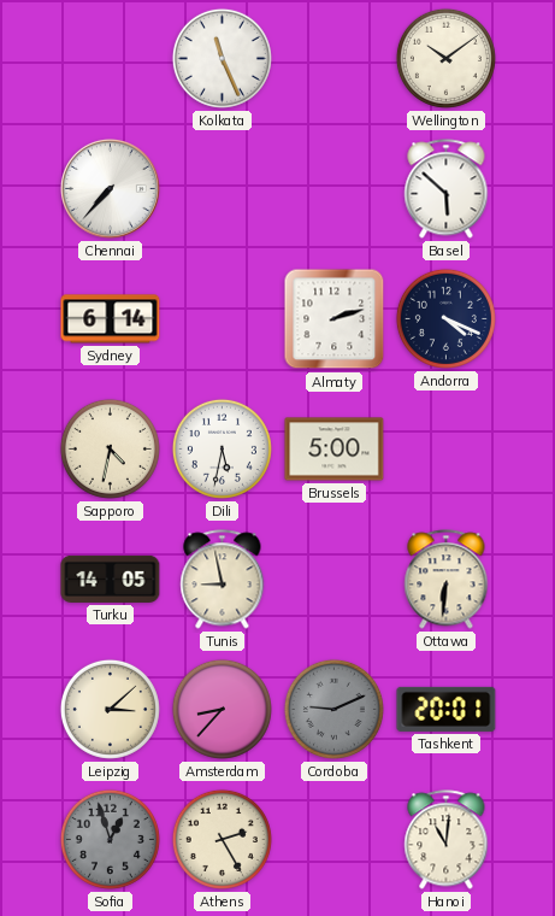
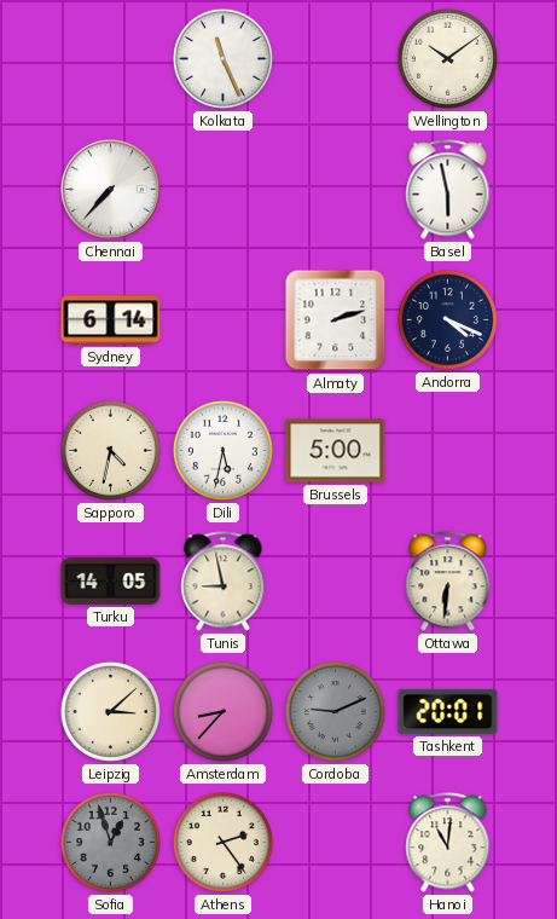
Basel: 5:52 -> 5:58
Athens: 2:25 -> 2:24
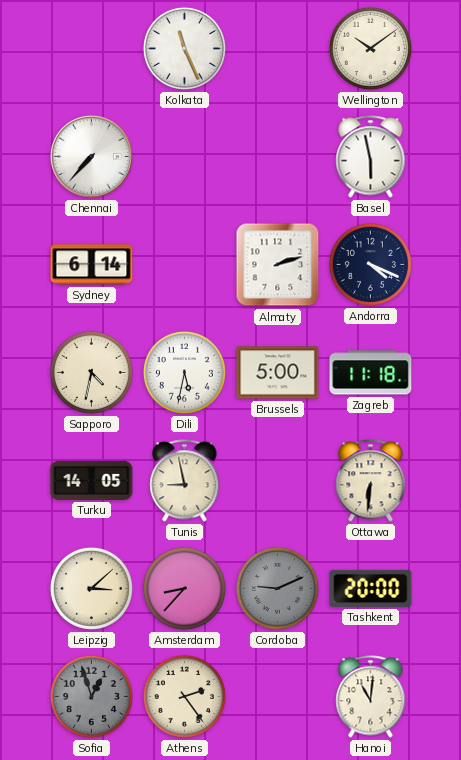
Zagreb: none -> 11:18
Tashkent: 20:01 -> 20:00
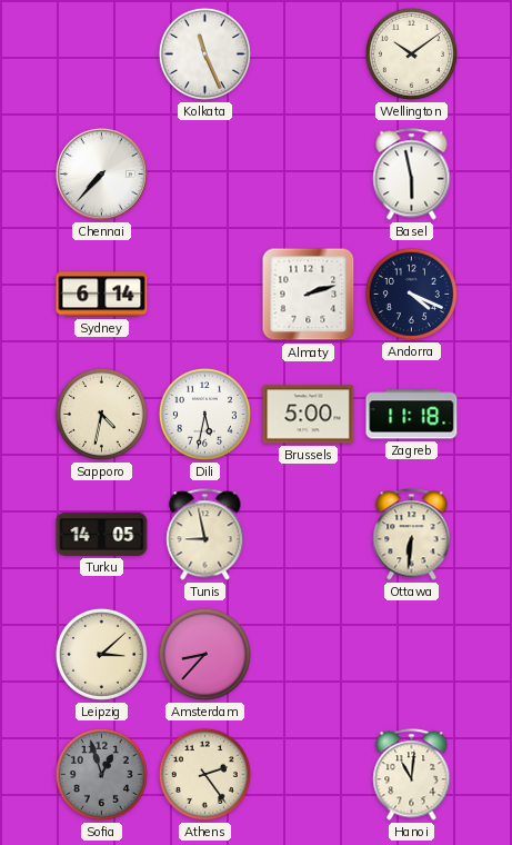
Cordoba: 9:11 -> none
Tashkent: 20:00 -> none
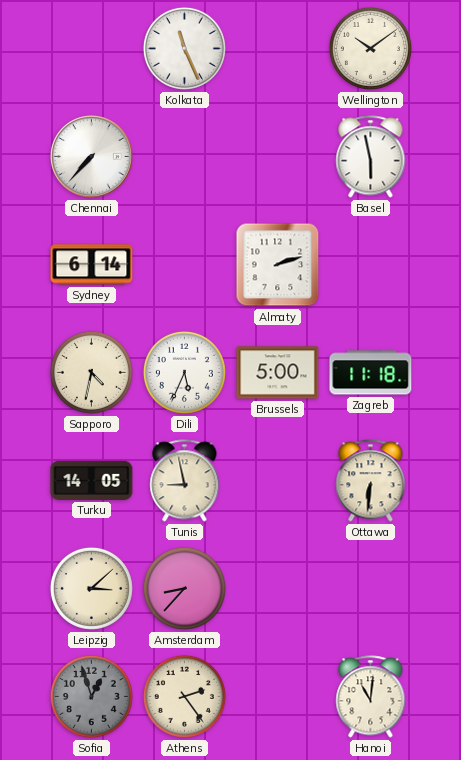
Andorra: 4:19 -> none
Dili: 5:32 -> 5:34
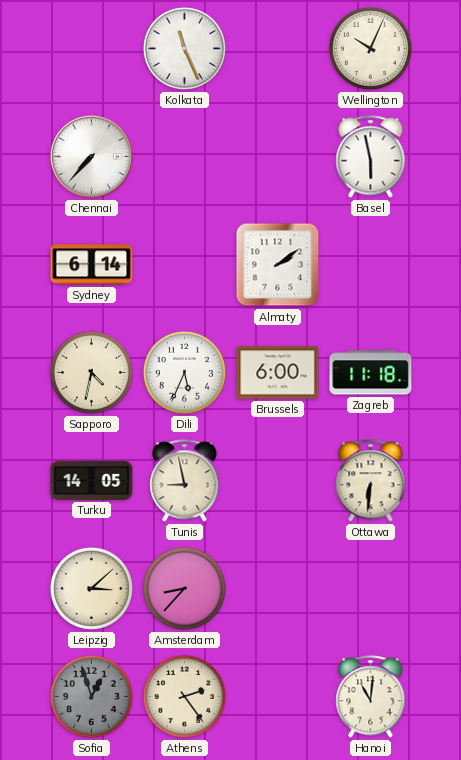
Wellington: 10:09 -> 10:04
Almaty: 2:12 -> 2:09
Brussels: 5:00 -> 6:00
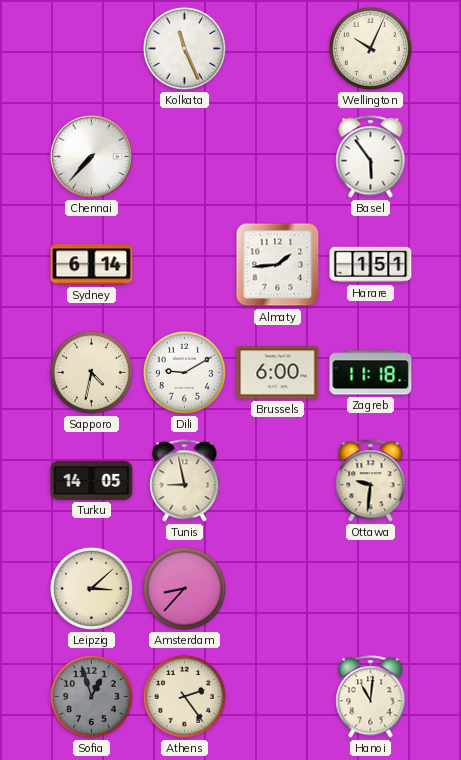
Basel: 5:58 -> 5:54
Almaty: 2:09 -> 1:44
Harare: none -> 1:51
Dili: 5:34 -> 9:10
Ottawa: 6:31 -> 9:31
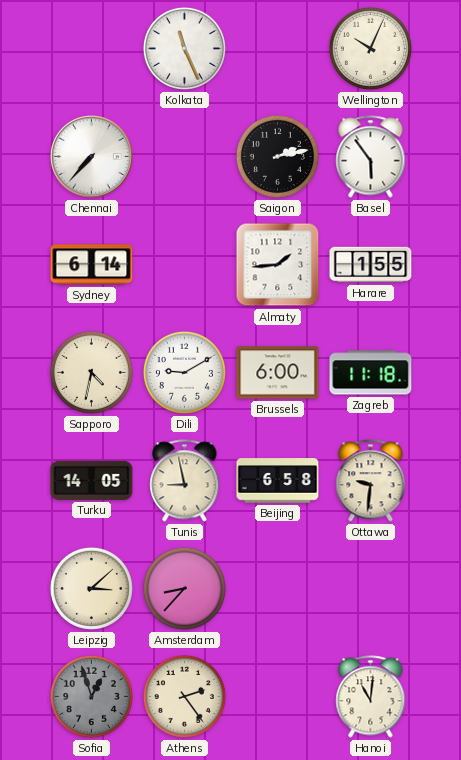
Saigon: none -> 2:13
Harare: 1:51 -> 1:55
Beijing: none -> 6:58
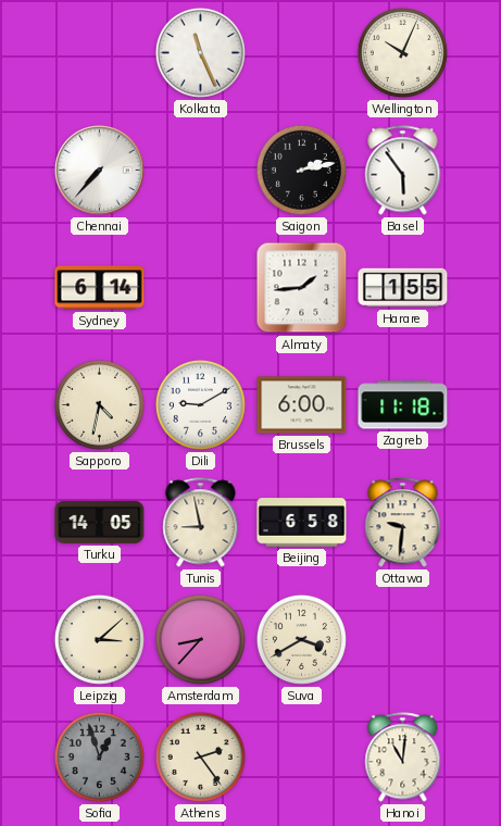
Suva: none -> 3:40
